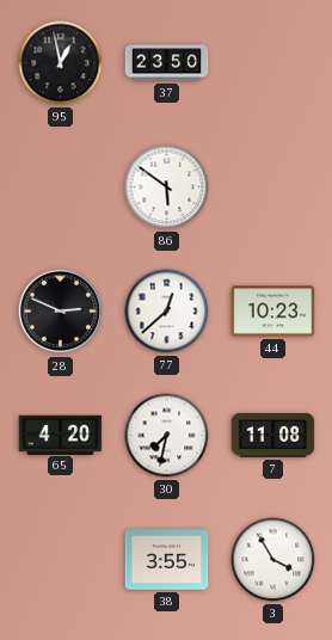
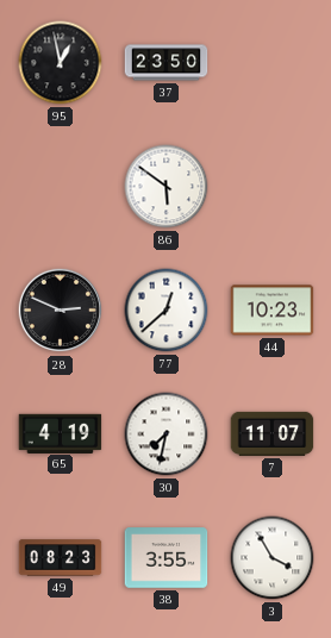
65: 4:20 -> 4:19
7: 11:08 -> 11:07
49: none -> 08:23
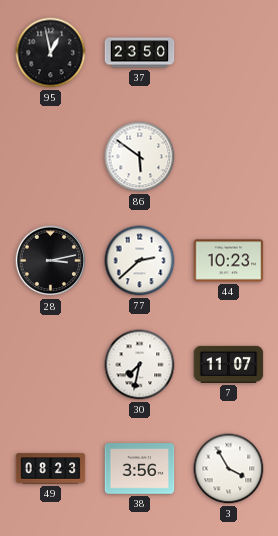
28: 2:49 -> 3:13
77: 12:38 -> 2:38
65: 4:19 -> none
38: 3:55 -> 3:56
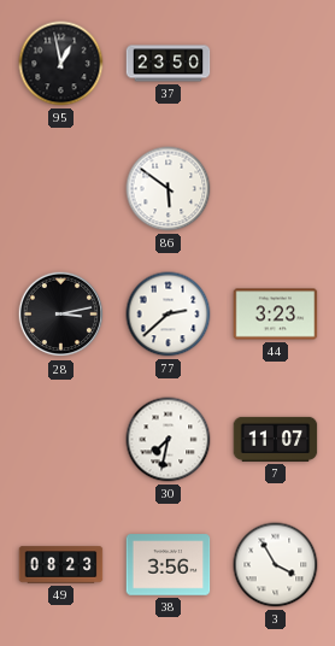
44: 10:23 -> 3:23
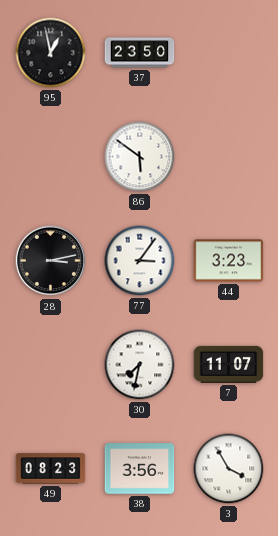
77: 2:38 -> 3:06
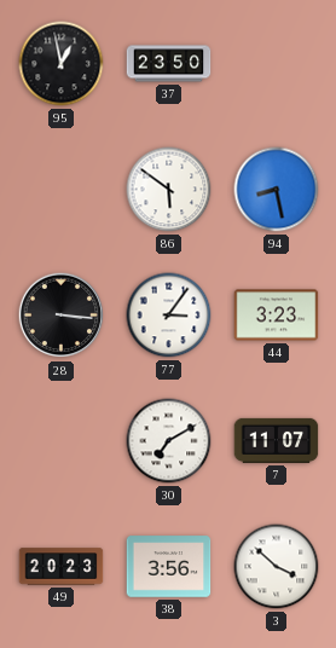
94: none -> 8:28
28: 3:13 -> 3:16
30: 7:32 -> 7:10
49: 08:23 -> 20:23
3: 3:55 -> 3:52
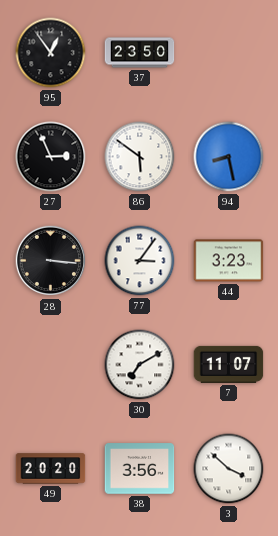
95: 12:58 -> 12:54
27: none -> 2:56
49: 20:23 -> 20:20
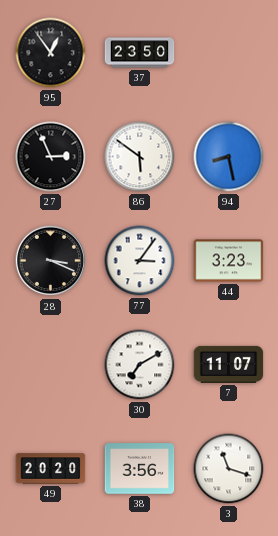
28: 3:16 -> 3:19
3: 3:52 -> 11:18
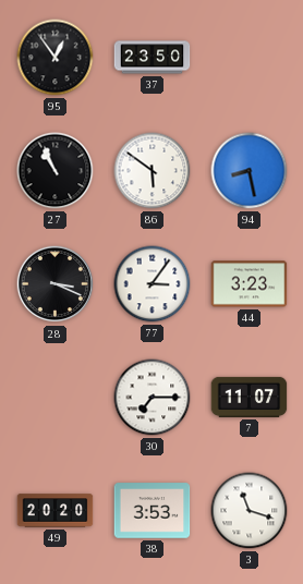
27: 2:56 -> 10:56
30: 7:10 -> 7:15
38: 3:56 -> 3:53
